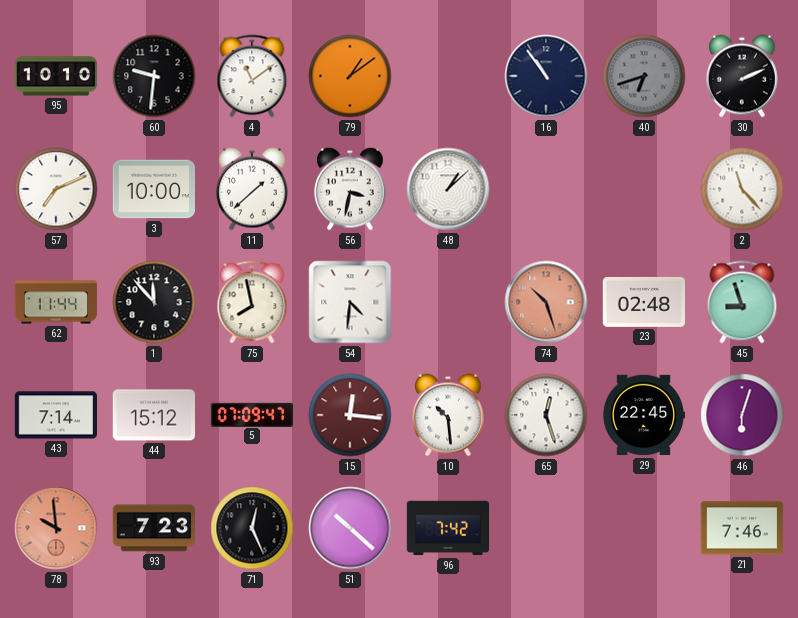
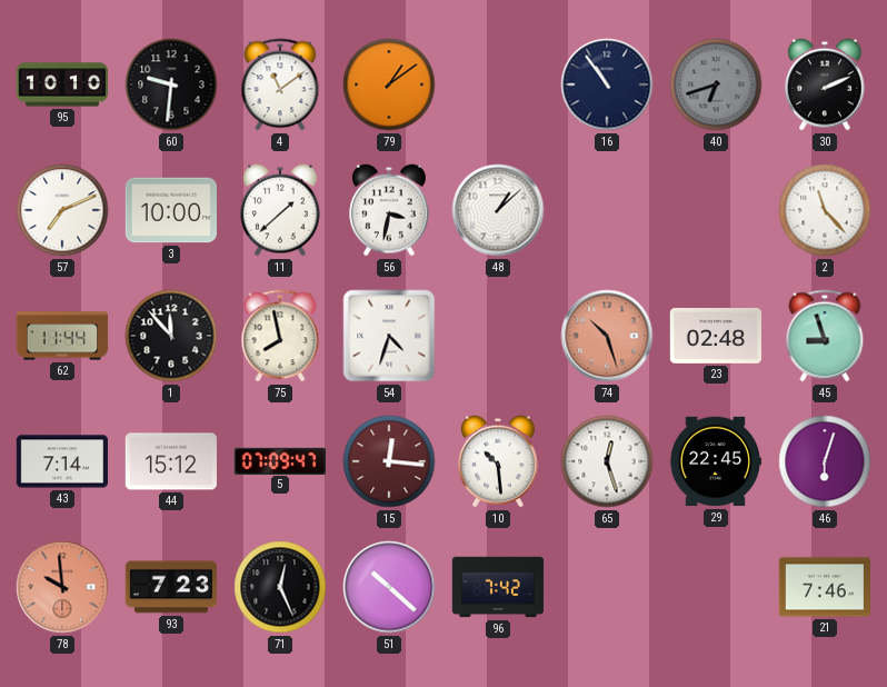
54: 4:31 -> 4:33
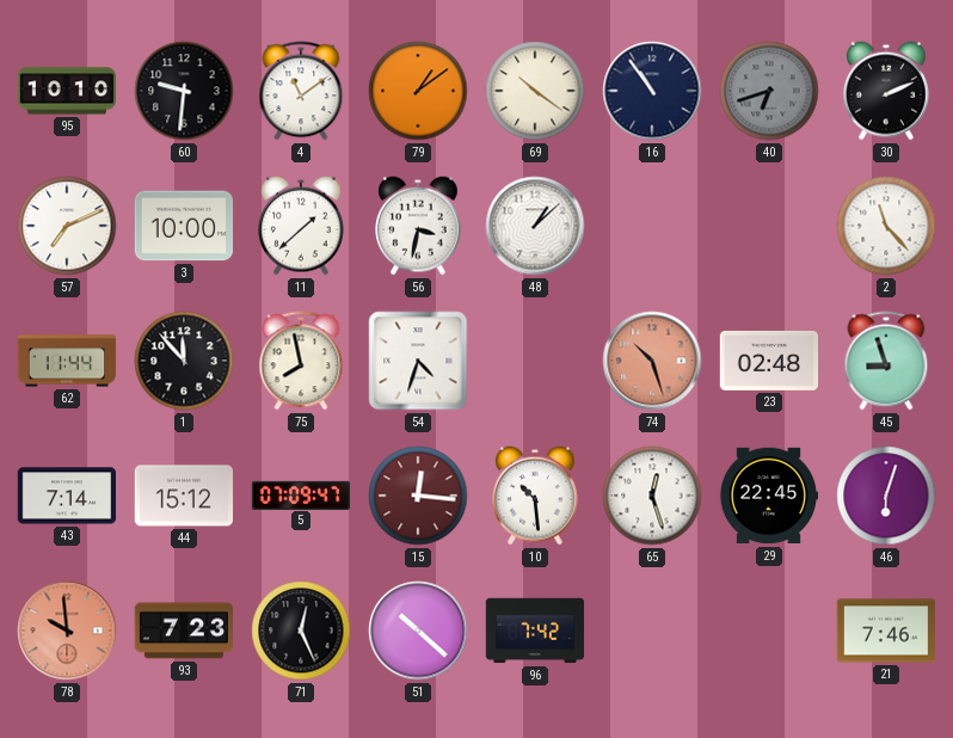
69: none -> 10:21
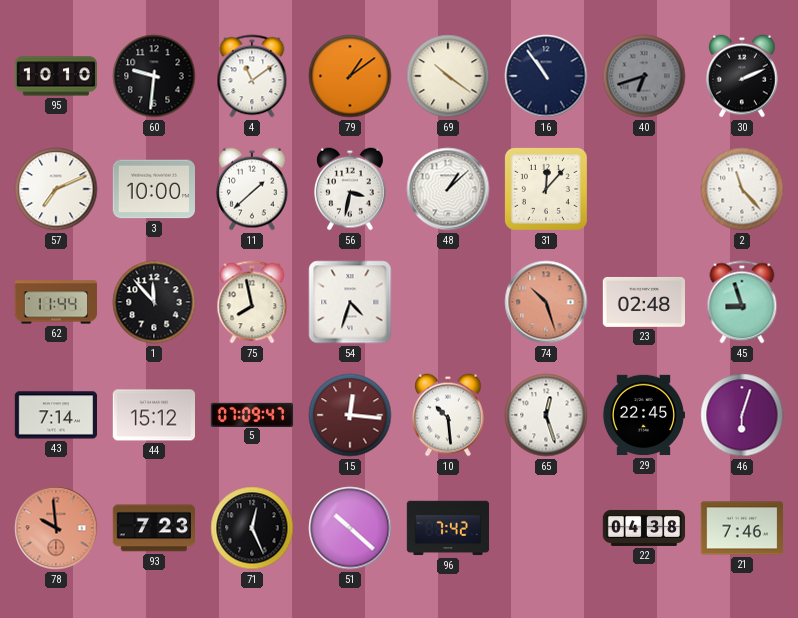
31: none -> 12:07
22: none -> 04:38
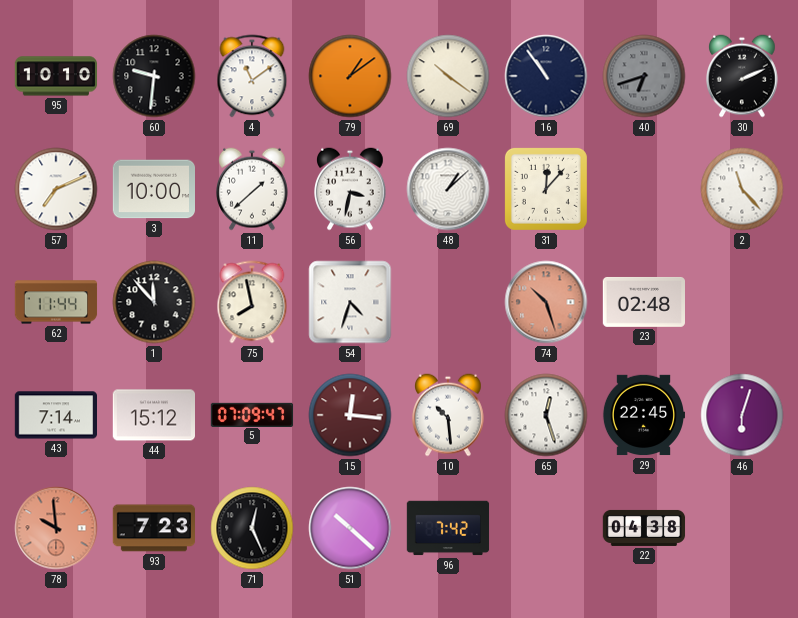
45: 8:57 -> none
21: 7:46 -> none
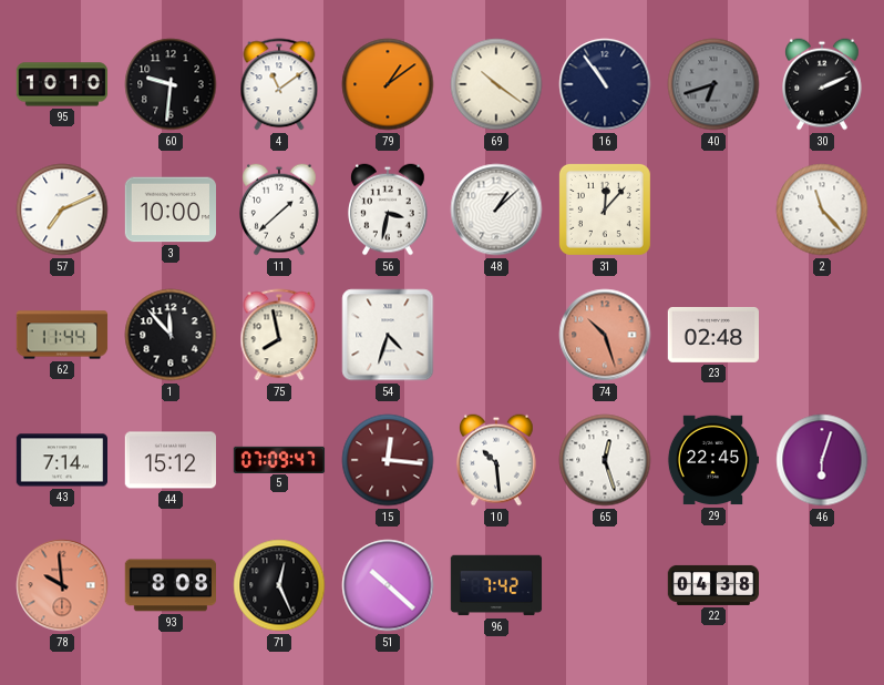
93: 7:23 -> 8:08
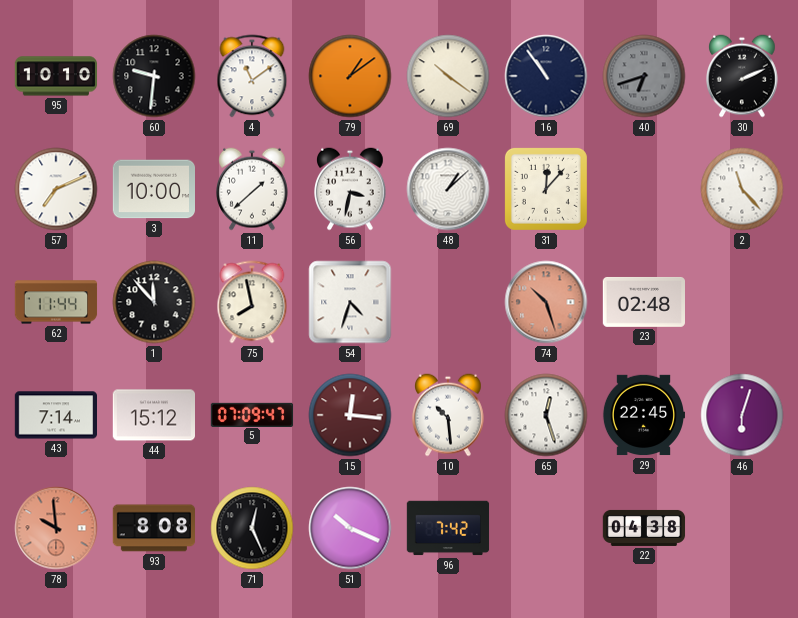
51: 10:22 -> 10:19
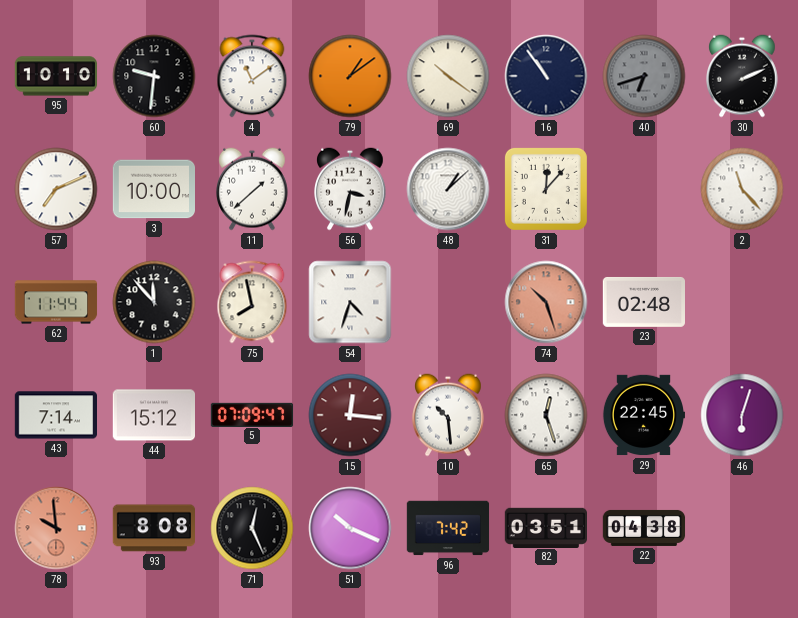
82: none -> 03:51
